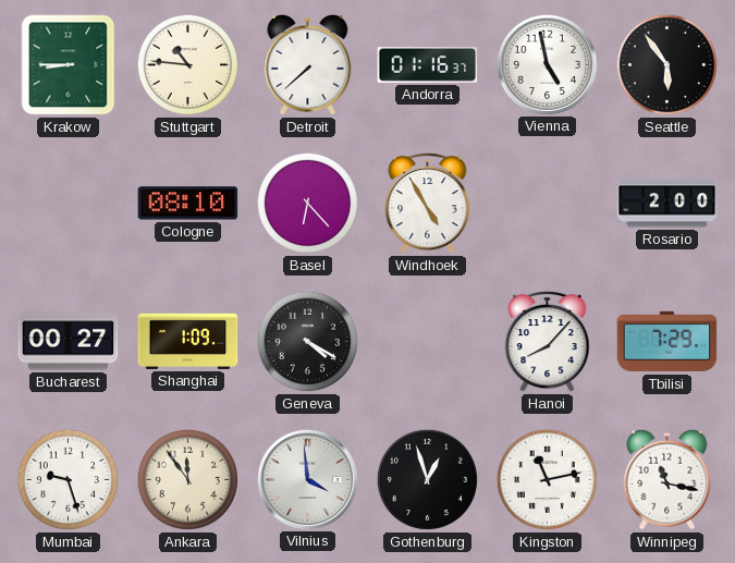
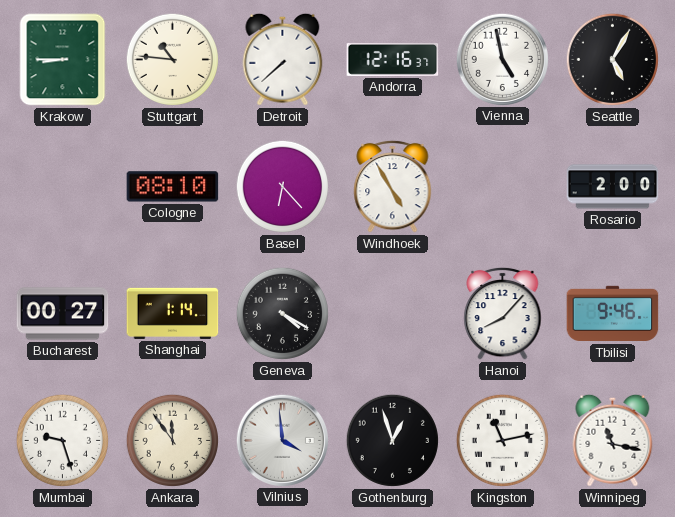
Andorra: 01:16 -> 12:16
Seattle: 5:54 -> 5:05
Shanghai: 1:09 -> 1:14
Tbilisi: 7:29 -> 9:46
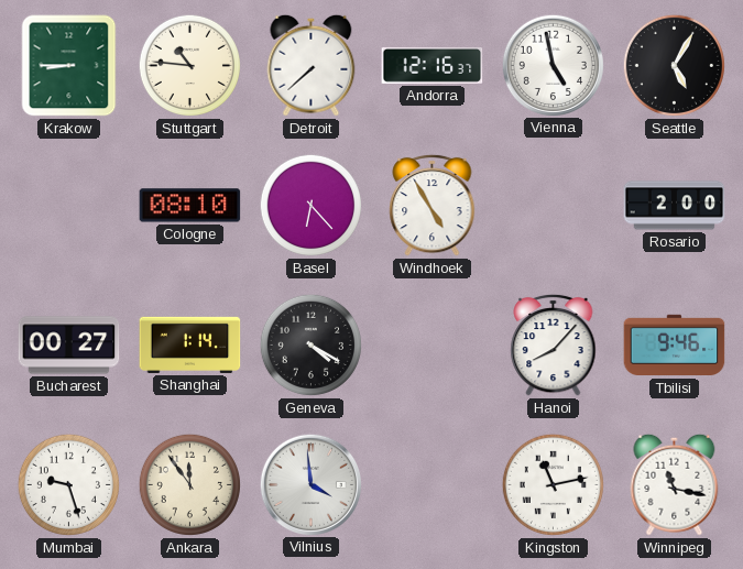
Gothenburg: 12:57 -> none
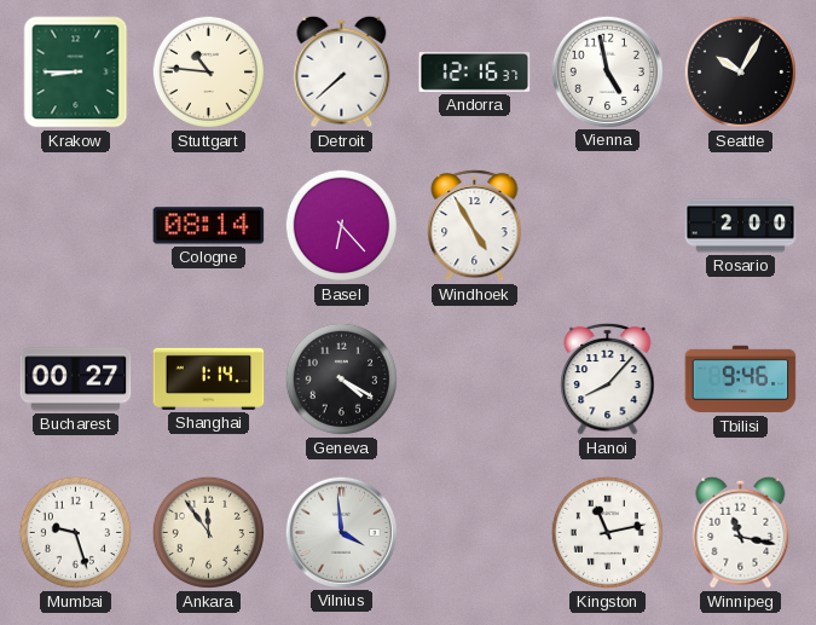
Seattle: 5:05 -> 10:05
Cologne: 08:10 -> 08:14
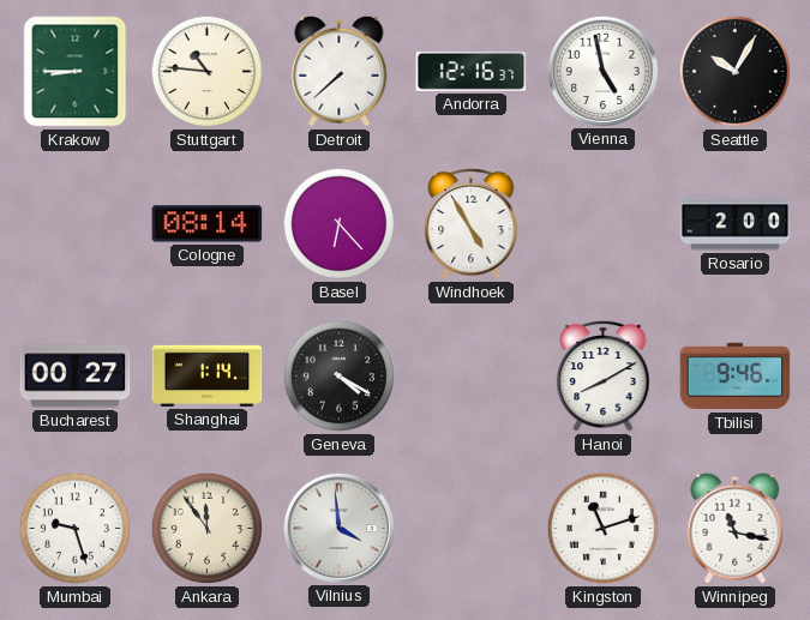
Hanoi: 8:07 -> 8:10
Kingston: 11:13 -> 11:12
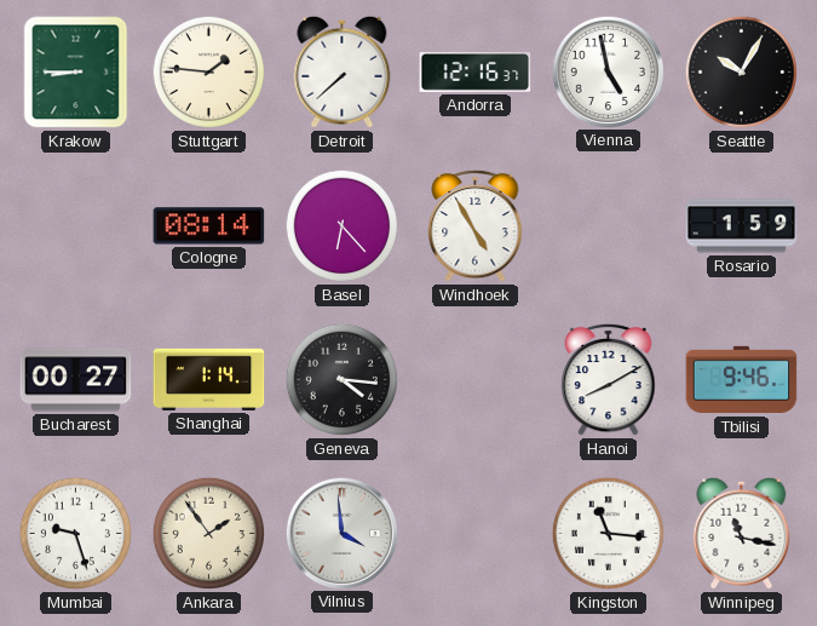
Stuttgart: 10:46 -> 1:46
Rosario: 2:00 -> 1:59
Geneva: 4:20 -> 4:16
Ankara: 11:54 -> 1:54
Kingston: 11:12 -> 11:16
